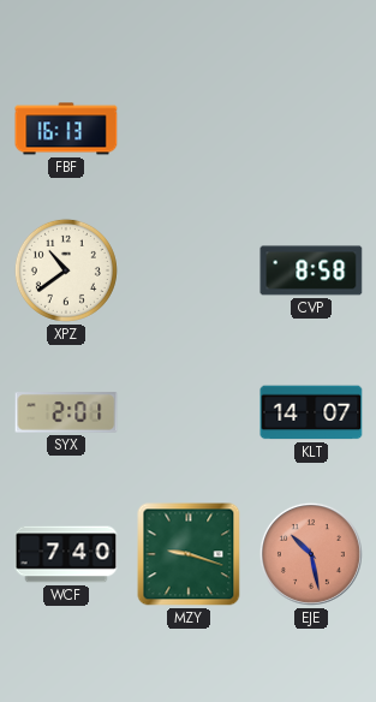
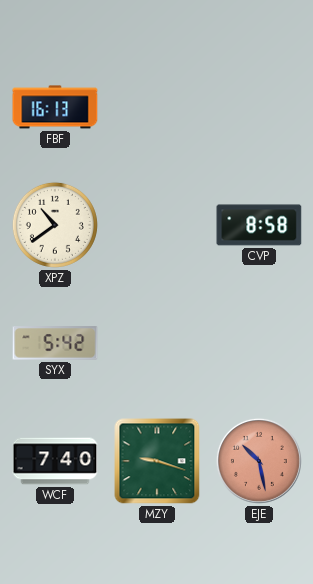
SYX: 2:01 -> 5:42
KLT: 14:07 -> none
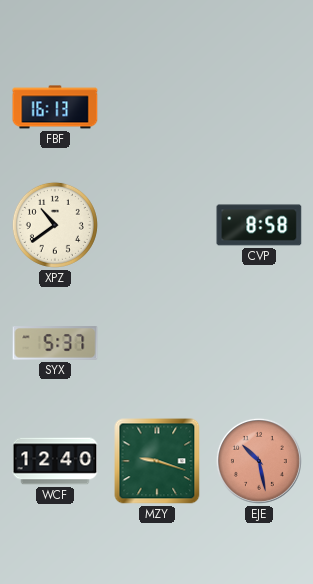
SYX: 5:42 -> 5:37
WCF: 7:40 -> 12:40
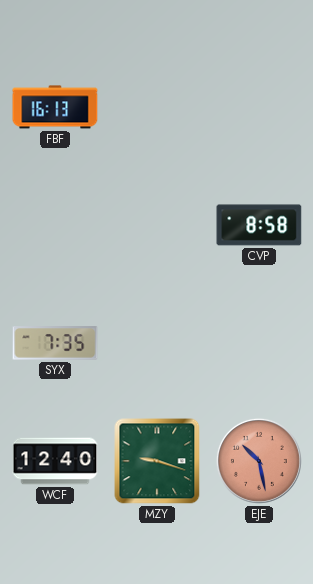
XPZ: 10:39 -> none
SYX: 5:37 -> 7:35
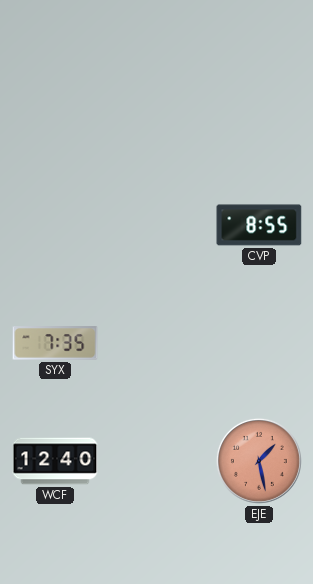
FBF: 16:13 -> none
CVP: 8:58 -> 8:55
MZY: 9:18 -> none
EJE: 10:28 -> 1:28
